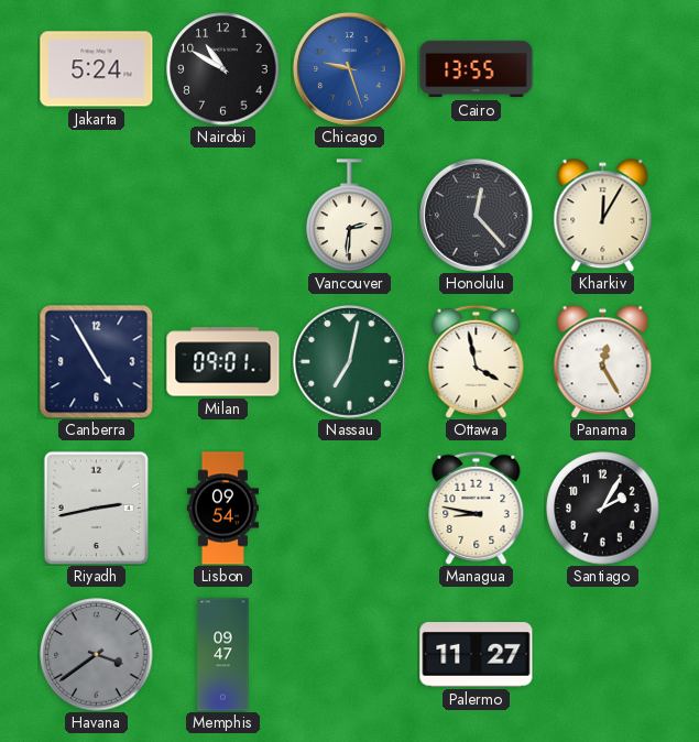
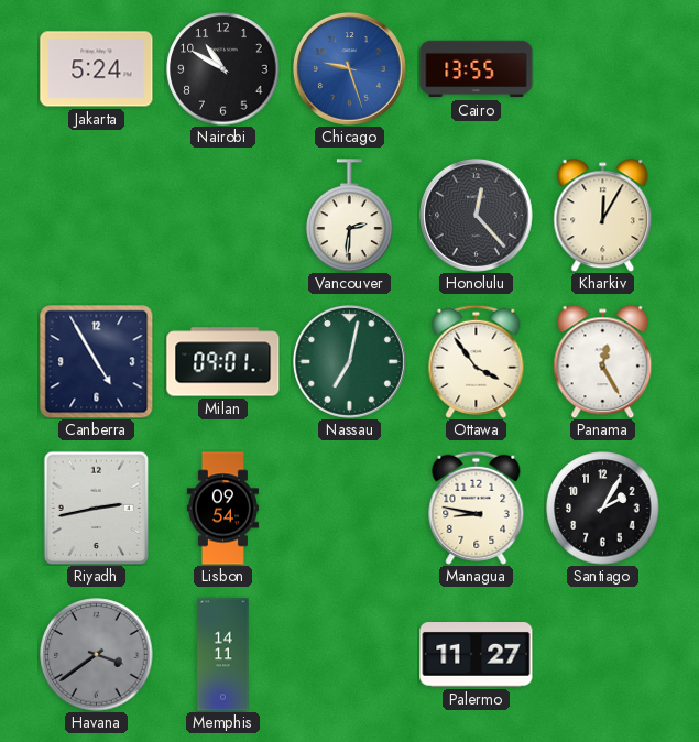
Ottawa: 3:58 -> 3:54
Memphis: 09:47 -> 14:11
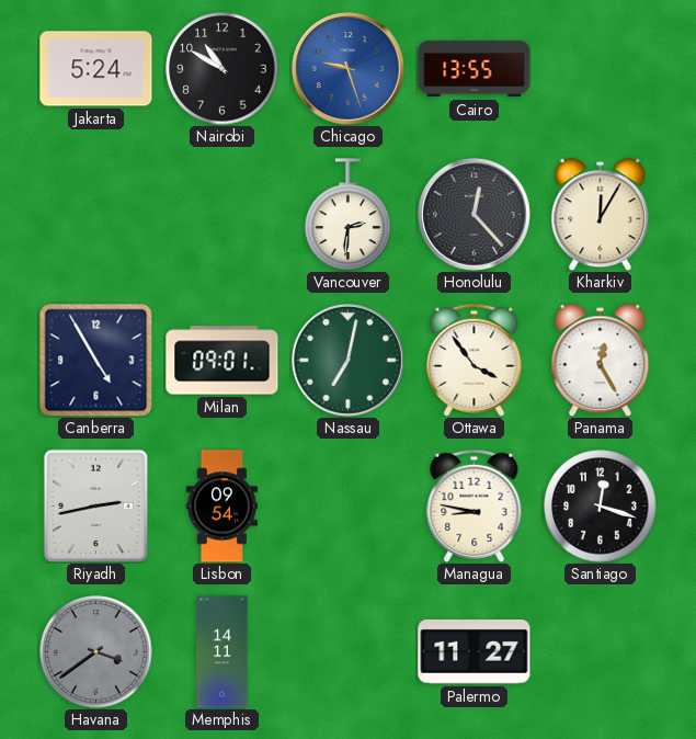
Santiago: 2:05 -> 12:18
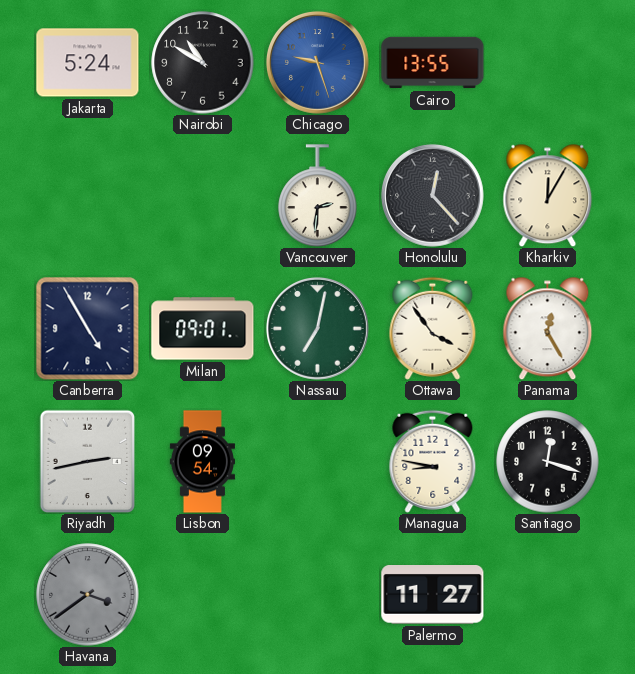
Memphis: 14:11 -> none
